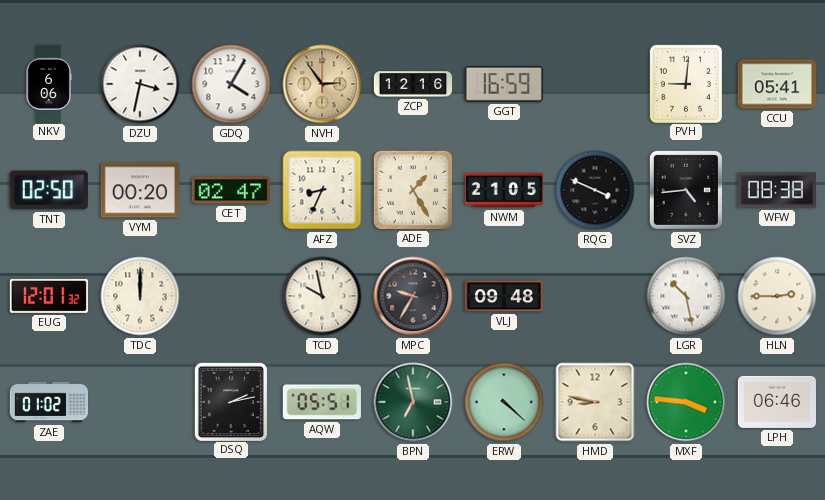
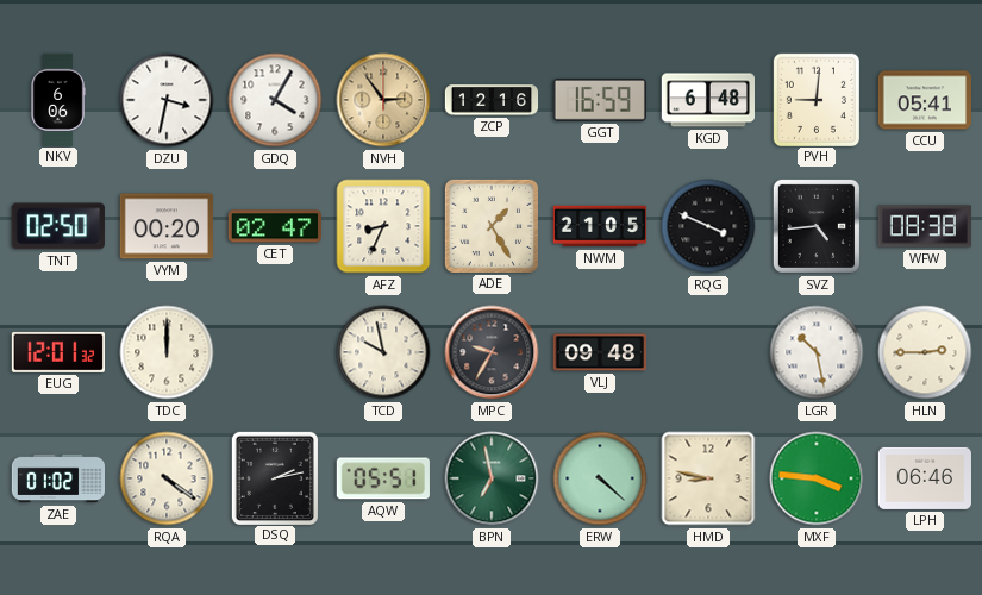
KGD: none -> 6:48
RQA: none -> 4:21
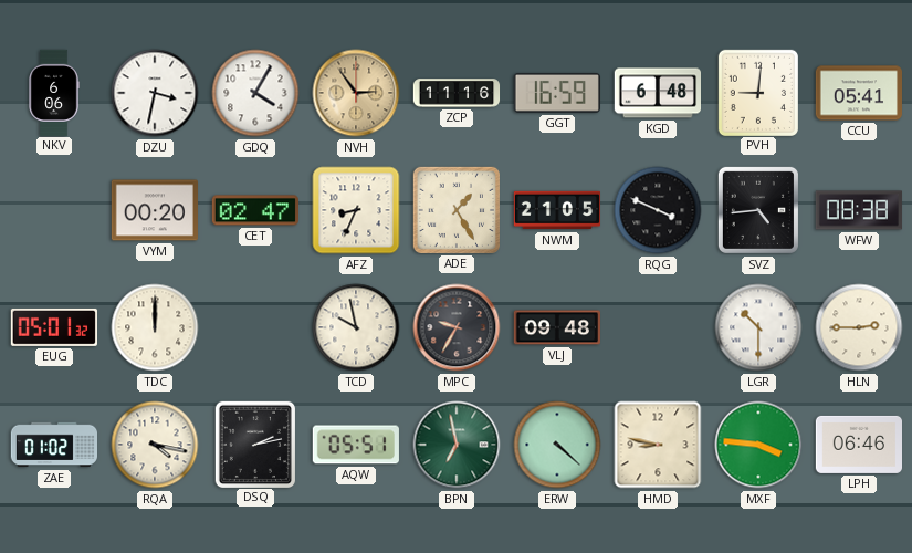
ZCP: 12:16 -> 11:16
TNT: 02:50 -> none
EUG: 12:01 -> 05:01
LGR: 10:28 -> 10:30
RQA: 4:21 -> 4:17
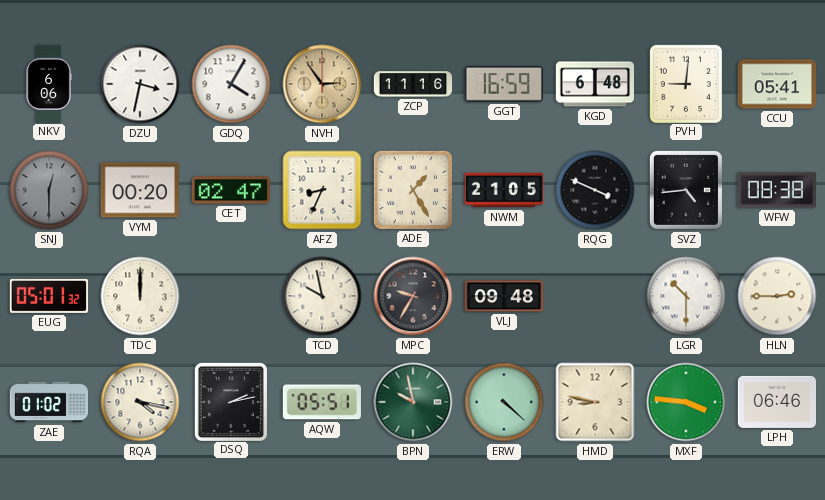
SNJ: none -> 12:30
BPN: 6:58 -> 9:58
